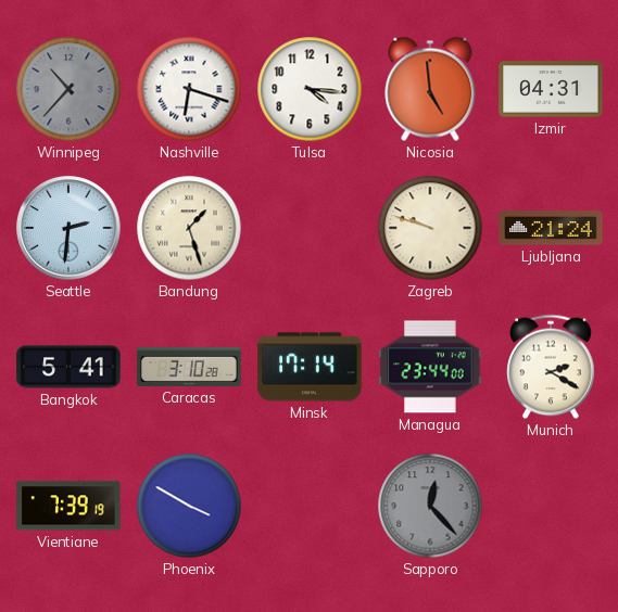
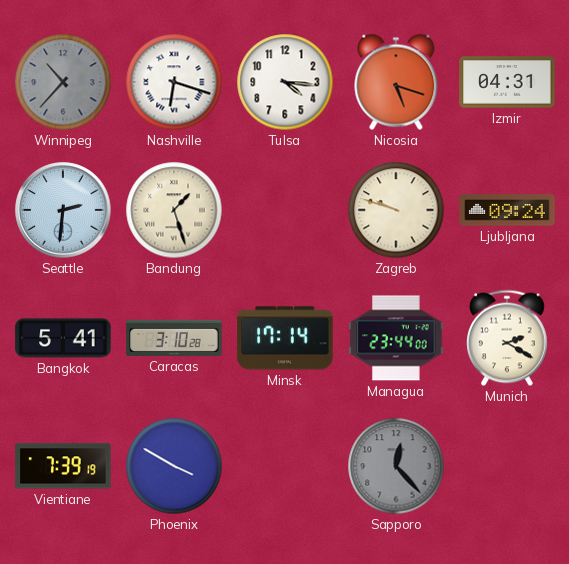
Nicosia: 4:59 -> 5:18
Ljubljana: 21:24 -> 09:24
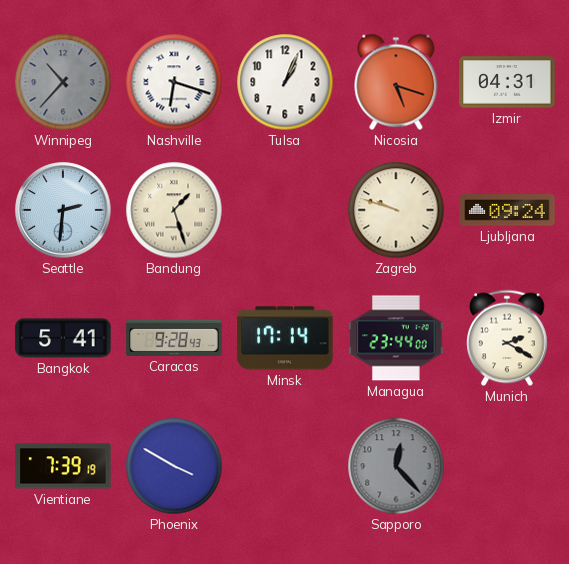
Tulsa: 4:16 -> 1:04
Caracas: 3:10 -> 9:28
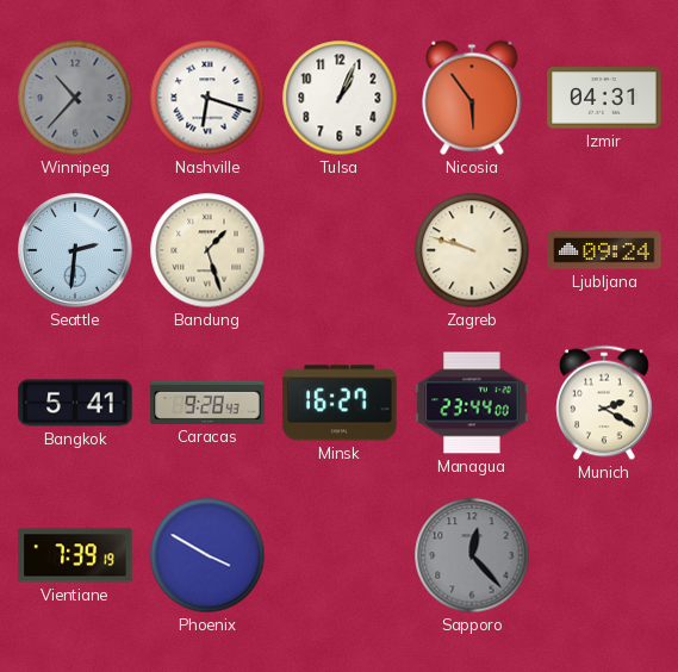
Nicosia: 5:18 -> 5:54
Minsk: 17:14 -> 16:27
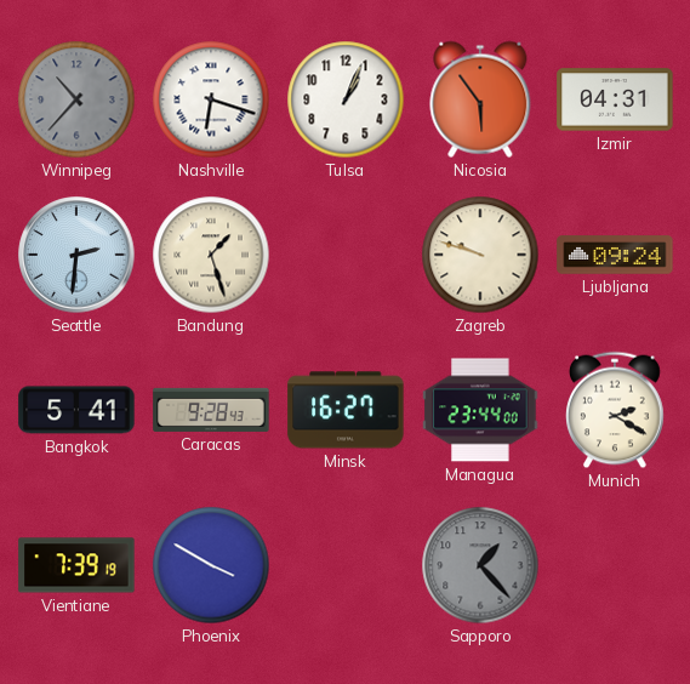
Sapporo: 12:23 -> 1:23
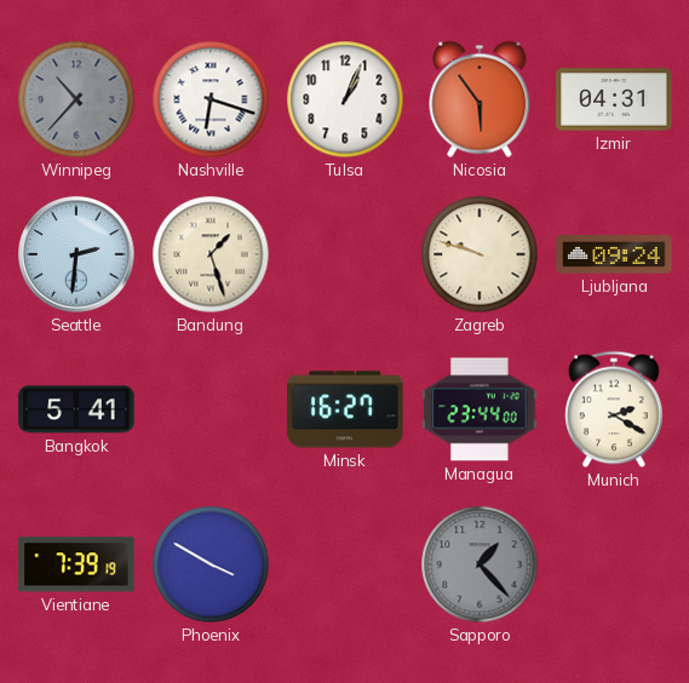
Caracas: 9:28 -> none
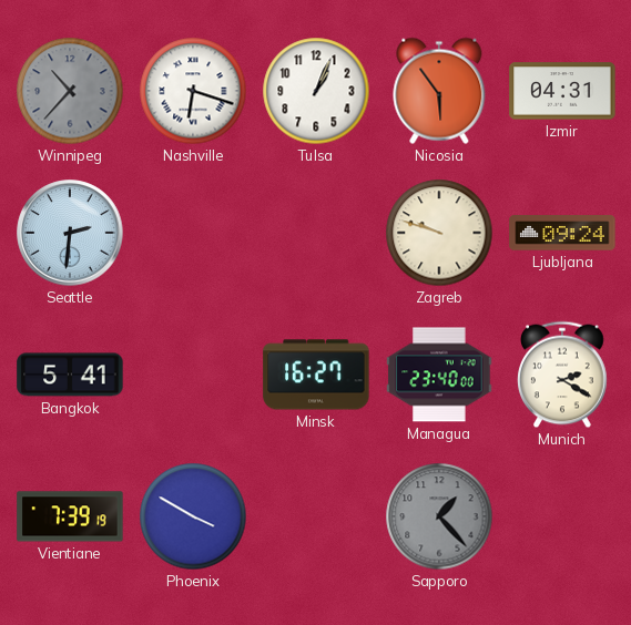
Bandung: 1:27 -> none
Managua: 23:44 -> 23:40
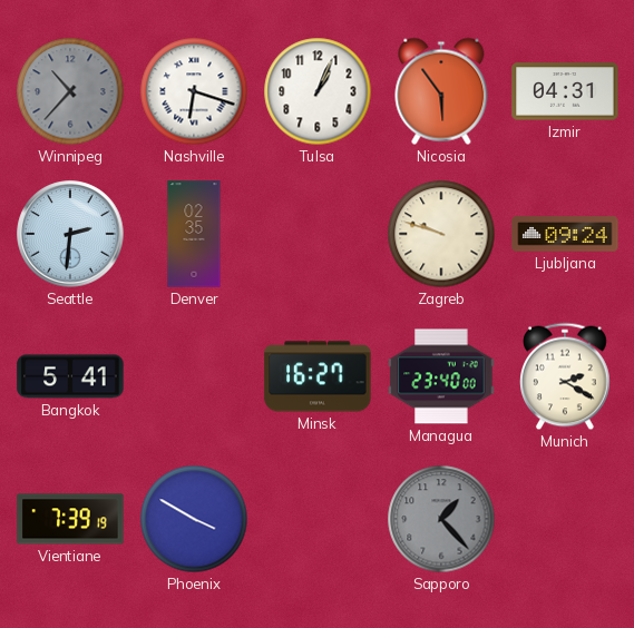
Denver: none -> 02:35
